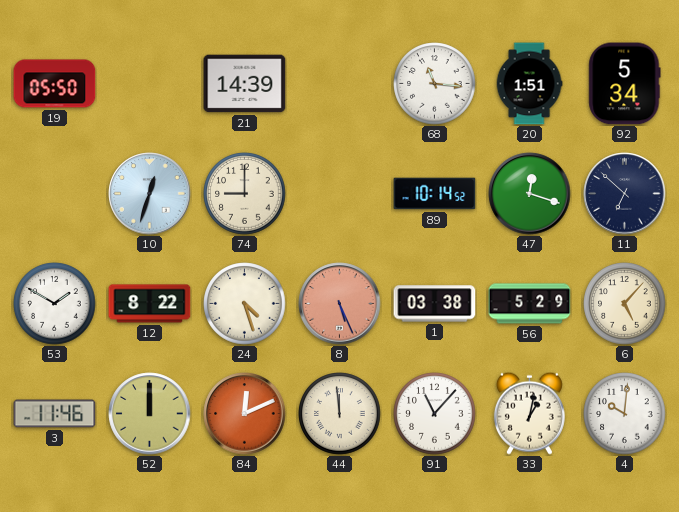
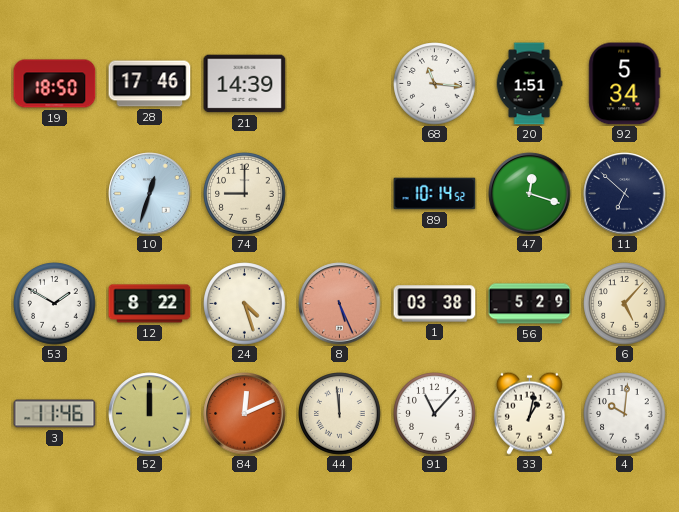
19: 05:50 -> 18:50
28: none -> 17:46
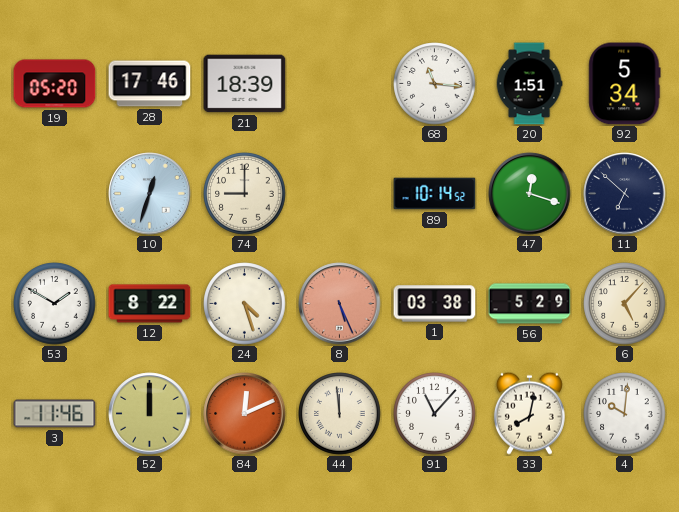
19: 18:50 -> 05:20
21: 14:39 -> 18:39
33: 1:02 -> 8:02
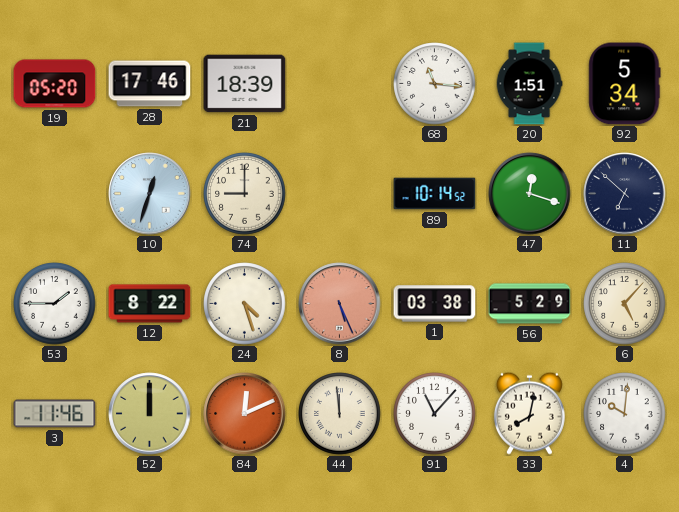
53: 1:50 -> 1:45
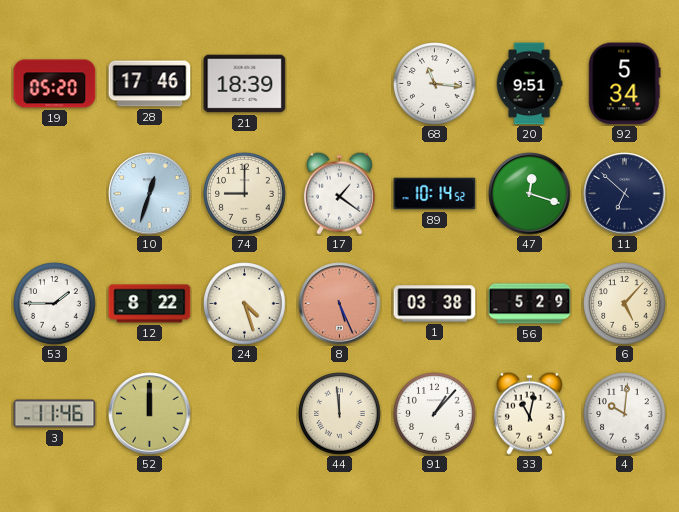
20: 1:51 -> 9:51
17: none -> 1:21
84: 12:11 -> none
91: 11:07 -> 1:07
33: 8:02 -> 11:02
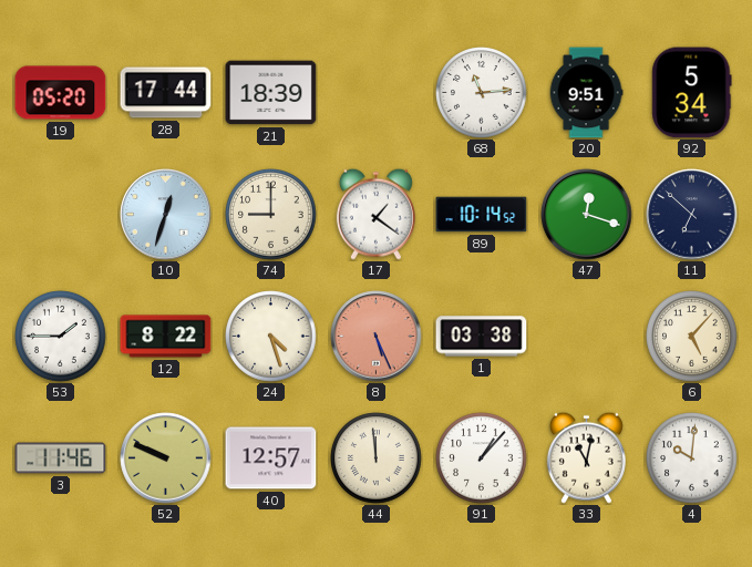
28: 17:46 -> 17:44
68: 11:16 -> 11:14
56: 5:29 -> none
52: 12:00 -> 9:49
40: none -> 12:57
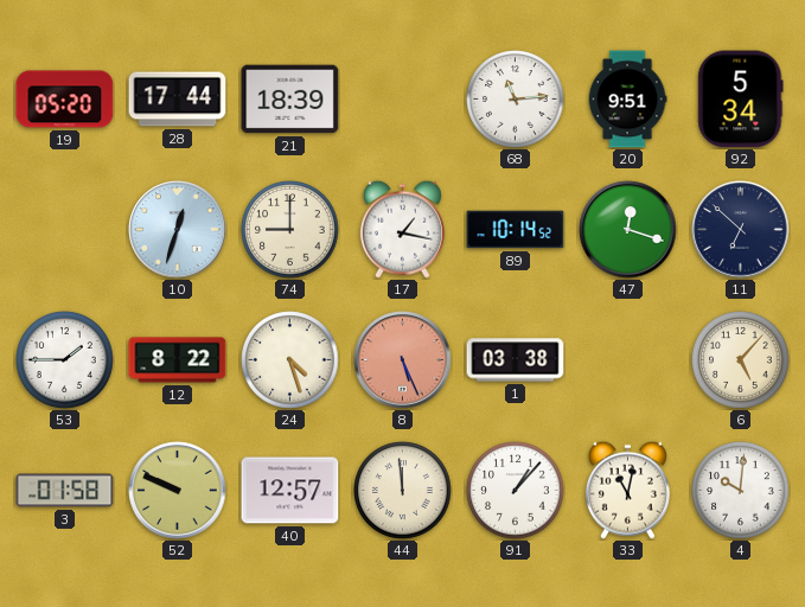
17: 1:21 -> 1:17
3: 11:46 -> 01:58
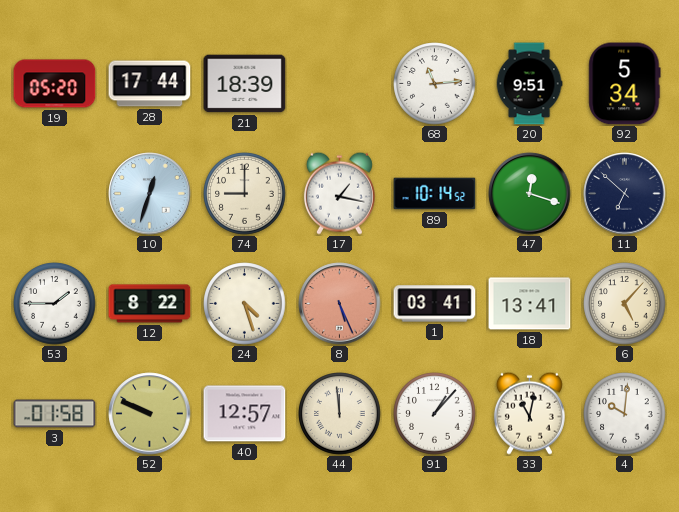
1: 03:38 -> 03:41
18: none -> 13:41
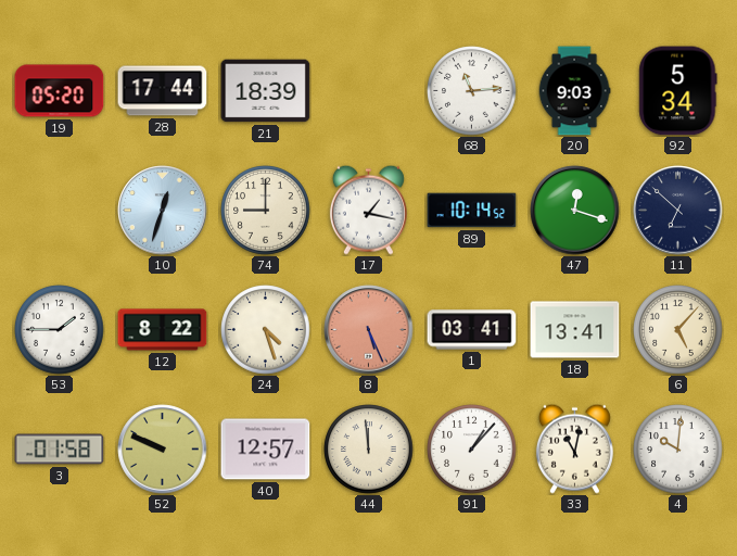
20: 9:51 -> 9:03
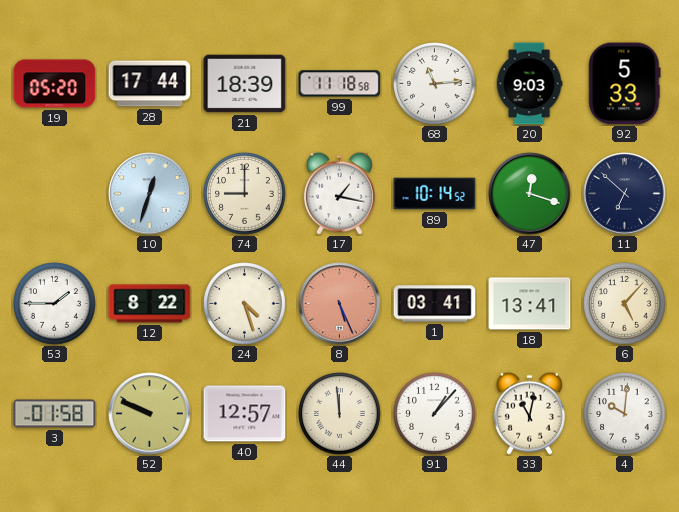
99: none -> 11:18
92: 5:34 -> 5:33
